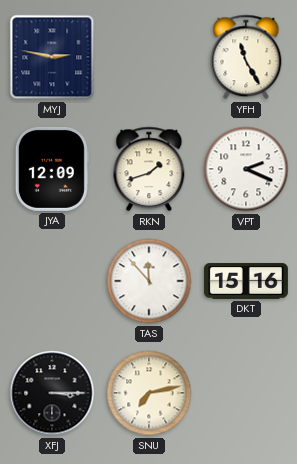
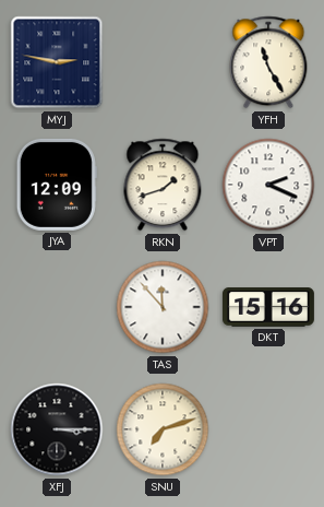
SNU: 7:13 -> 7:12
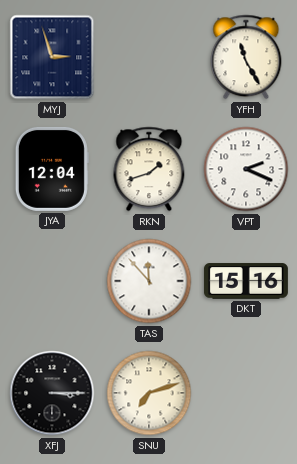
MYJ: 2:47 -> 2:57
JYA: 12:09 -> 12:04
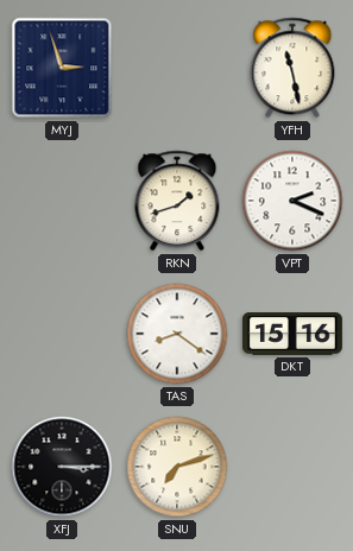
YFH: 11:25 -> 11:28
JYA: 12:04 -> none
TAS: 11:53 -> 8:21
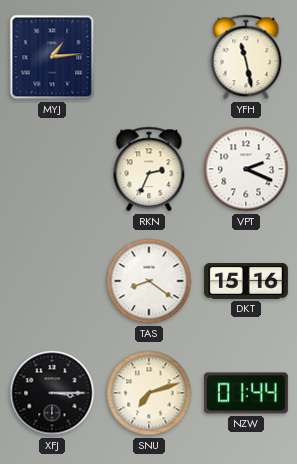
MYJ: 2:57 -> 1:14
RKN: 1:42 -> 2:34
NZW: none -> 01:44
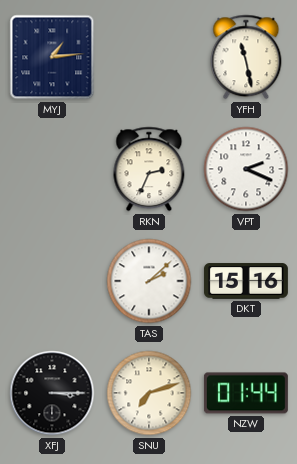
TAS: 8:21 -> 2:08
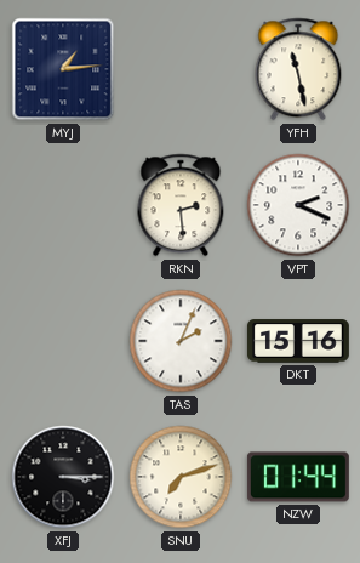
RKN: 2:34 -> 2:29
TAS: 2:08 -> 2:04
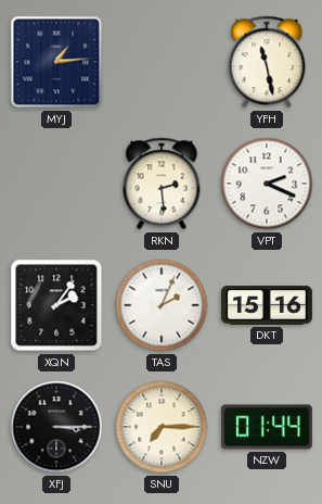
XQN: none -> 2:06
SNU: 7:12 -> 7:15
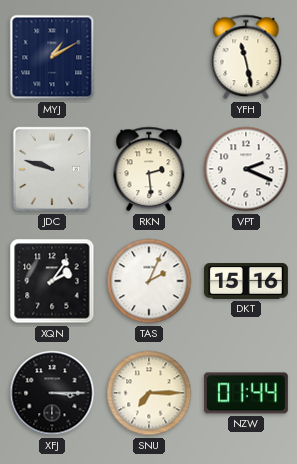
MYJ: 1:14 -> 1:10
JDC: none -> 9:48
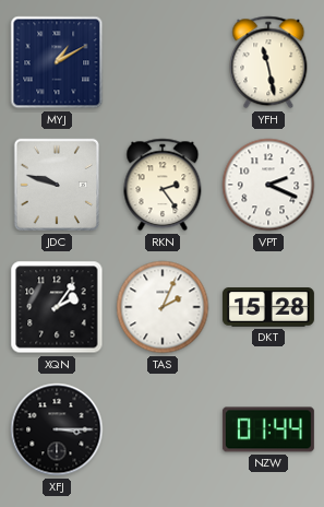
RKN: 2:29 -> 2:24
DKT: 15:16 -> 15:28
SNU: 7:15 -> none
